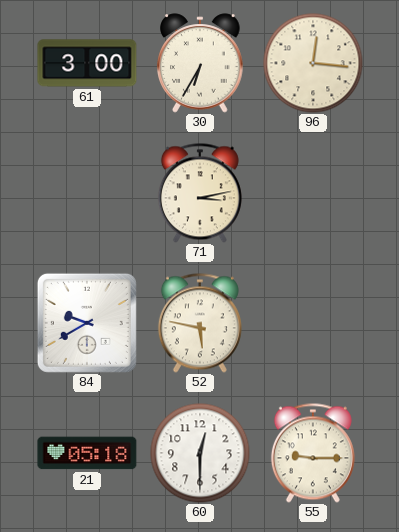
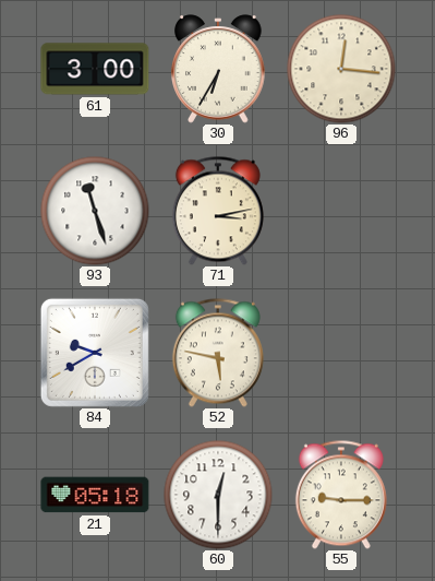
93: none -> 11:27
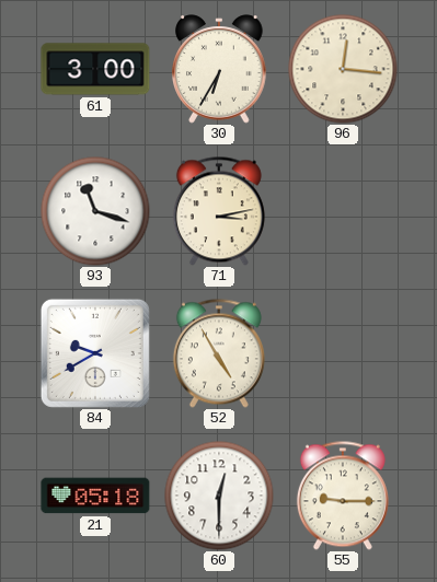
93: 11:27 -> 11:18
52: 5:47 -> 4:55
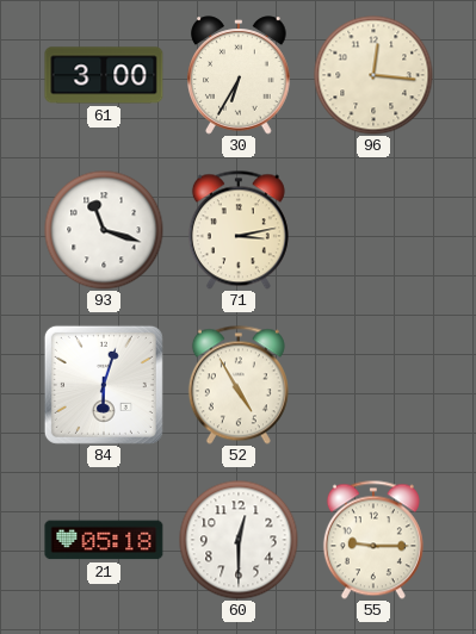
84: 9:40 -> 6:03
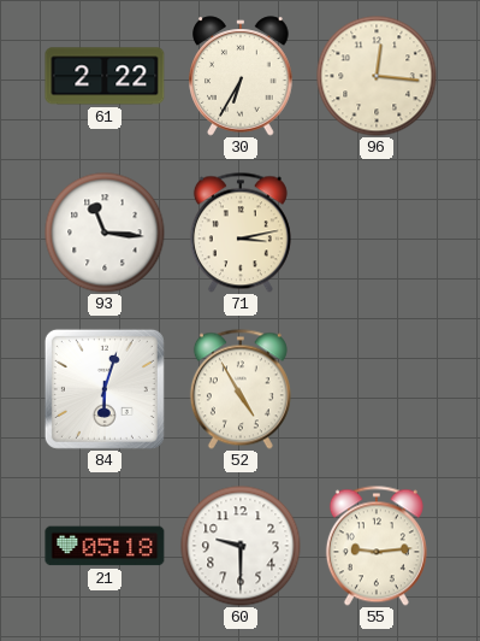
61: 3:00 -> 2:22
93: 11:18 -> 11:16
60: 12:30 -> 9:30
55: 9:15 -> 9:14
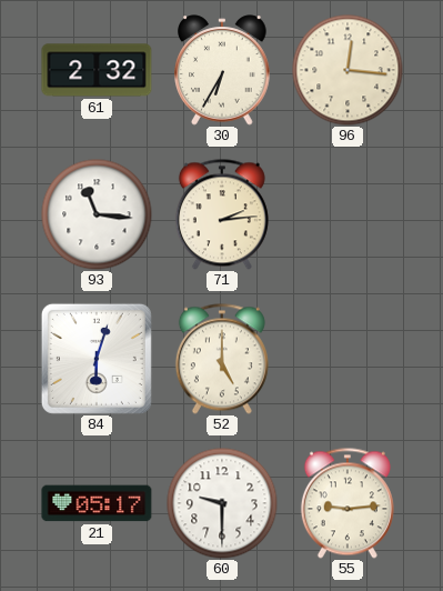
61: 2:22 -> 2:32
71: 3:13 -> 2:14
52: 4:55 -> 5:00
21: 05:18 -> 05:17
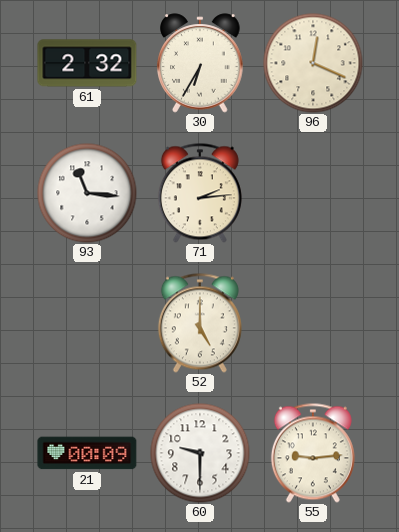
96: 12:16 -> 12:19
84: 6:03 -> none
21: 05:17 -> 00:09
